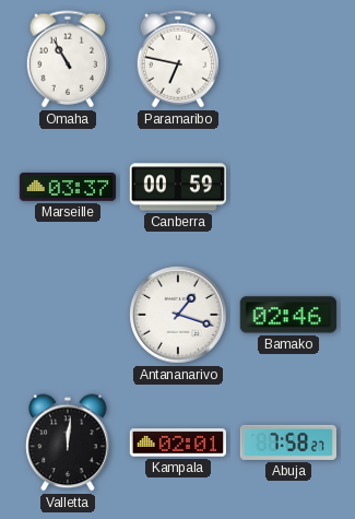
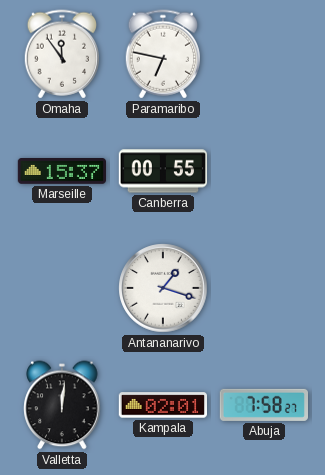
Omaha: 10:55 -> 11:54
Marseille: 03:37 -> 15:37
Canberra: 00:59 -> 00:55
Bamako: 02:46 -> none
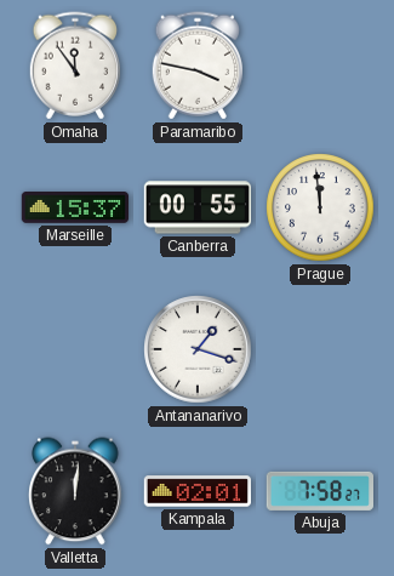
Paramaribo: 6:47 -> 3:47
Prague: none -> 11:59
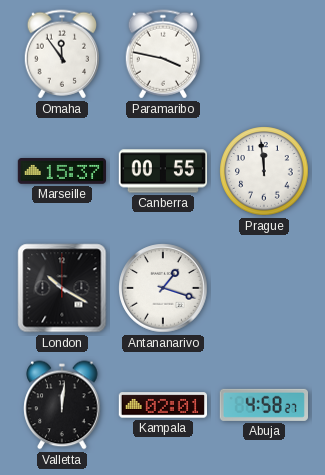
London: none -> 10:20
Abuja: 7:58 -> 4:58
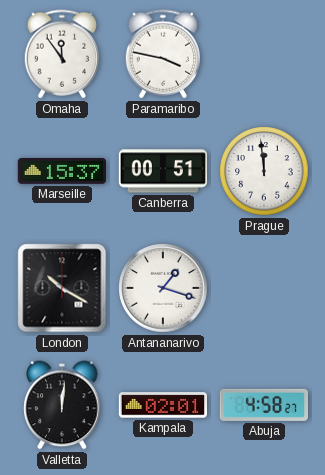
Canberra: 00:55 -> 00:51
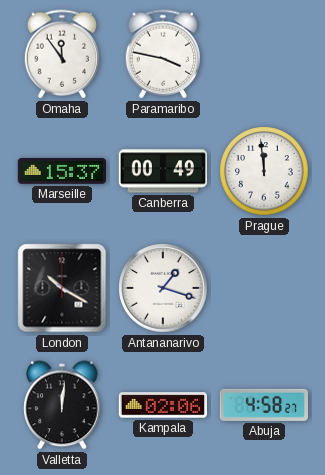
Canberra: 00:51 -> 00:49
Kampala: 02:01 -> 02:06
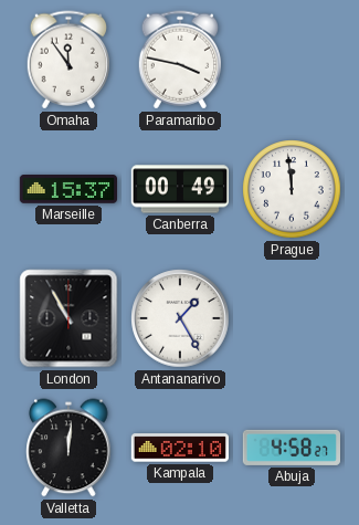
London: 10:20 -> 10:55
Antananarivo: 1:18 -> 1:25
Kampala: 02:06 -> 02:10
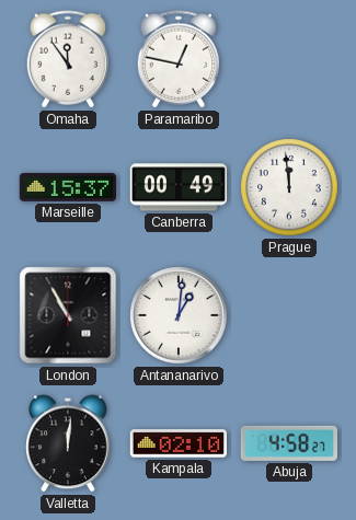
Paramaribo: 3:47 -> 12:47
Antananarivo: 1:25 -> 1:01
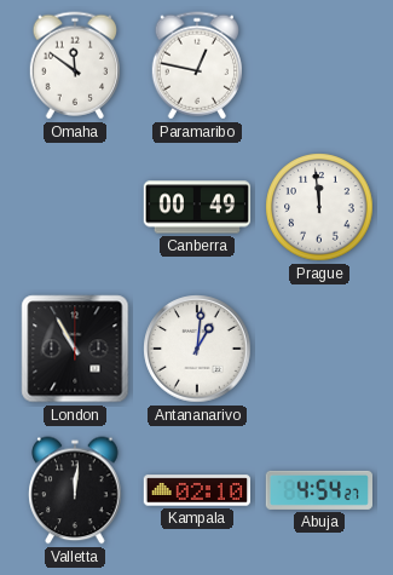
Omaha: 11:54 -> 11:51
Marseille: 15:37 -> none
Abuja: 4:58 -> 4:54
